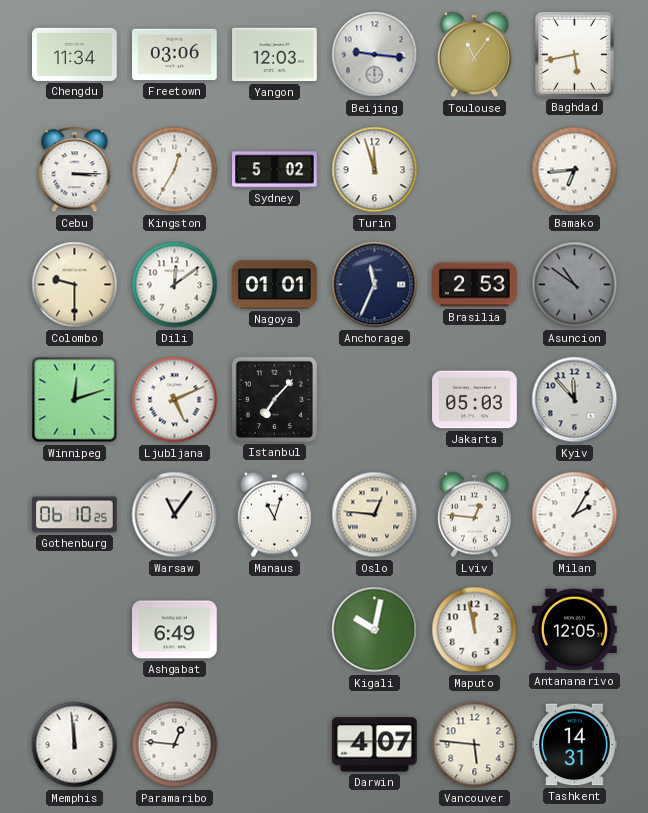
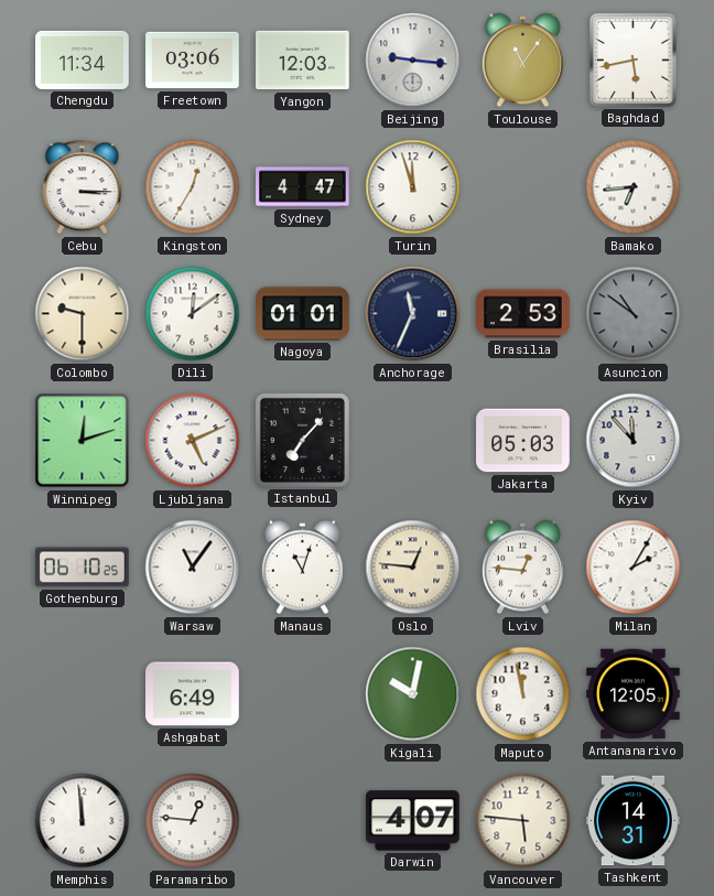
Sydney: 5:02 -> 4:47
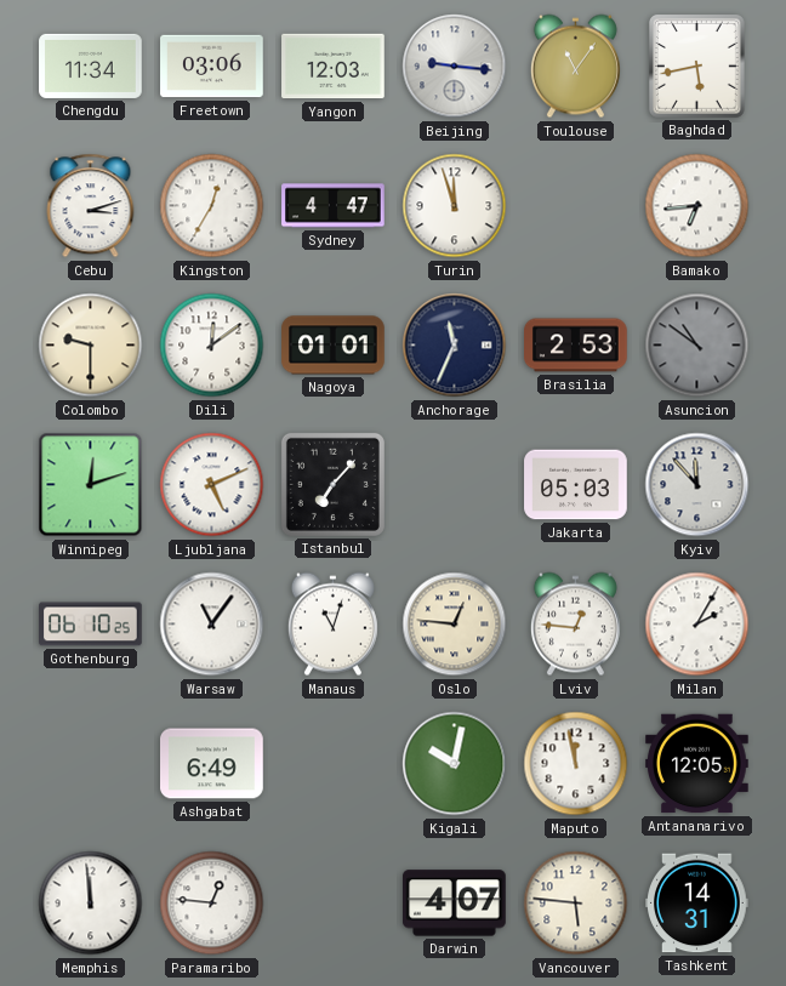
Cebu: 3:15 -> 3:12
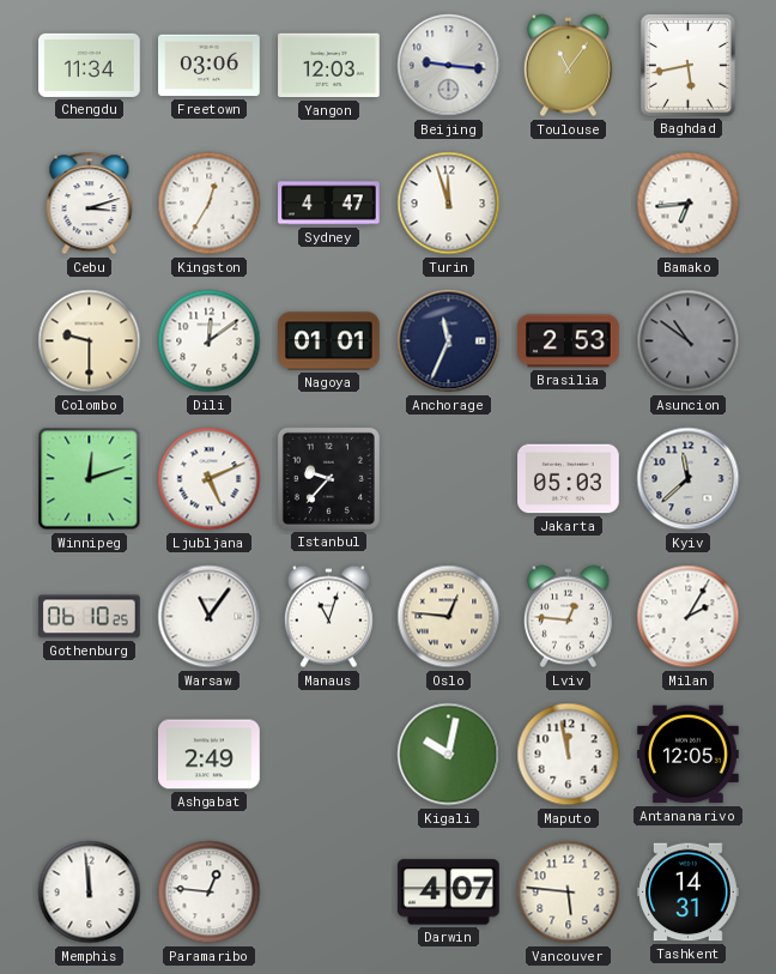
Istanbul: 7:07 -> 9:37
Kyiv: 11:53 -> 11:38
Ashgabat: 6:49 -> 2:49
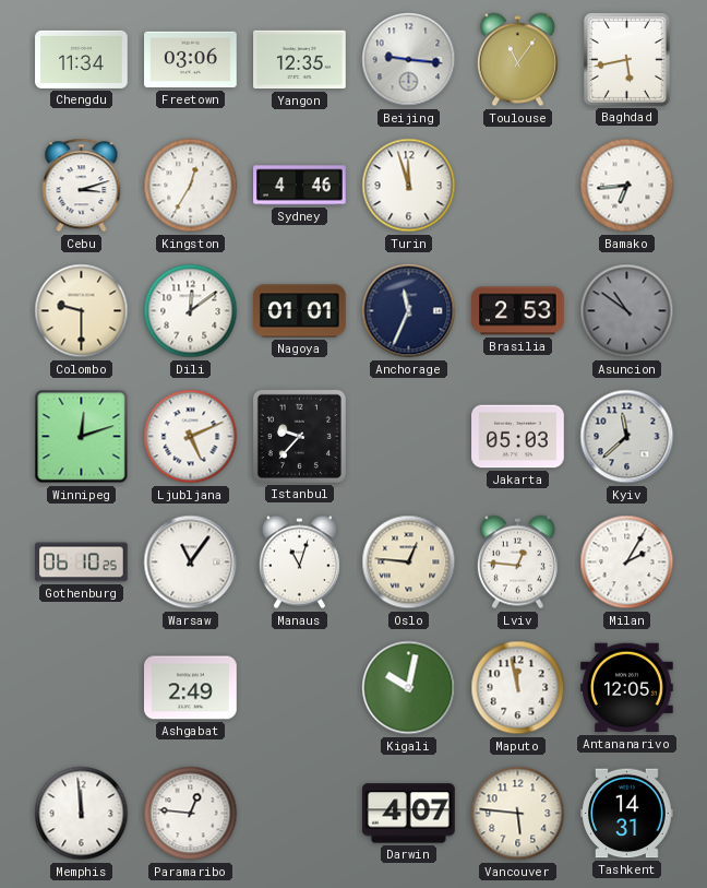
Yangon: 12:03 -> 12:35
Sydney: 4:47 -> 4:46
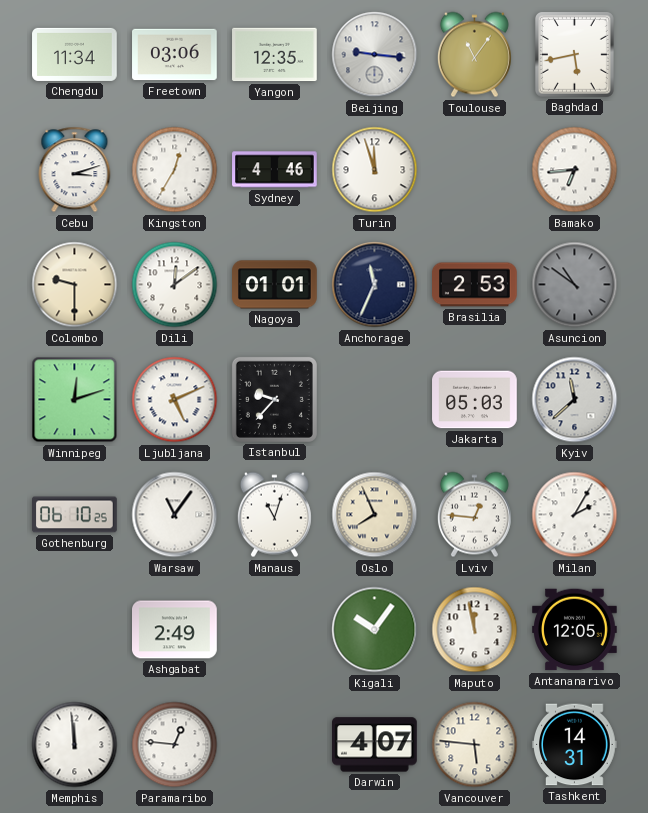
Oslo: 12:46 -> 7:56
Kigali: 10:02 -> 10:06
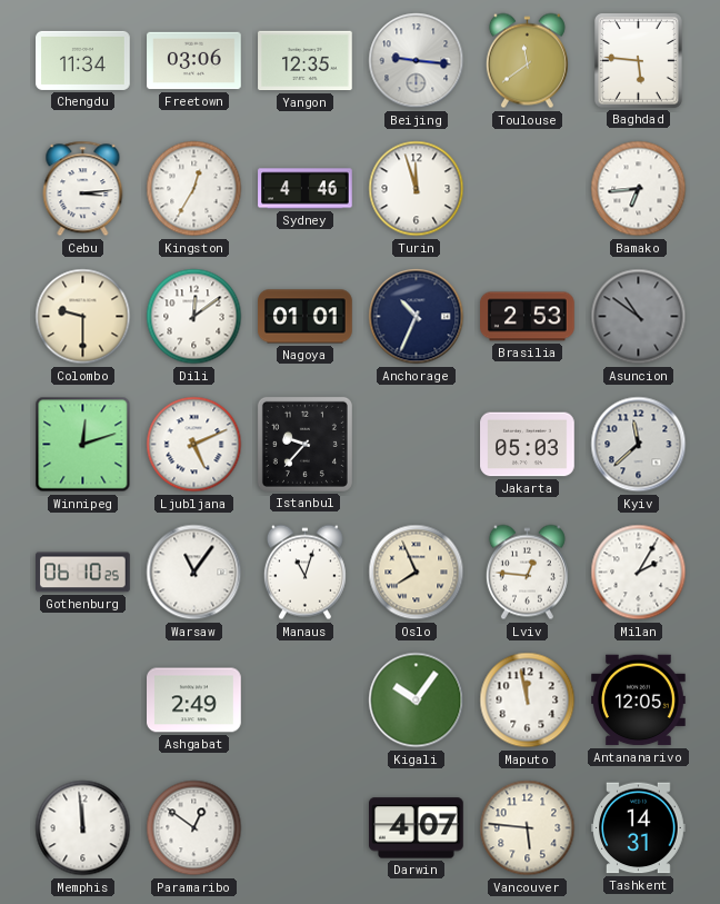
Toulouse: 11:06 -> 11:39
Baghdad: 5:43 -> 5:46
Cebu: 3:12 -> 3:14
Anchorage: 11:34 -> 10:34
Paramaribo: 12:46 -> 12:51
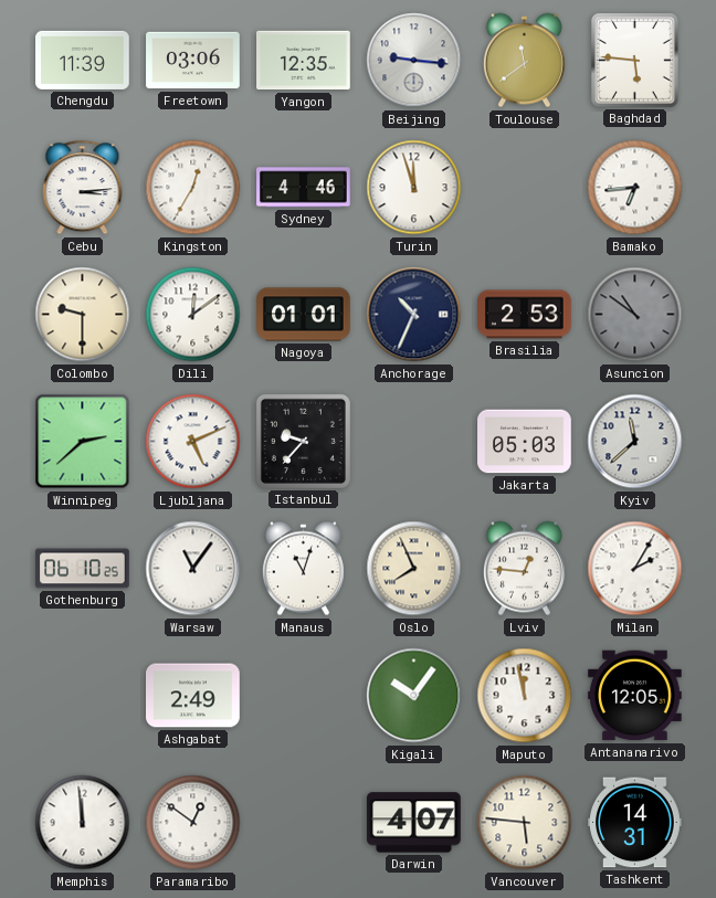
Chengdu: 11:34 -> 11:39
Winnipeg: 12:12 -> 2:38
